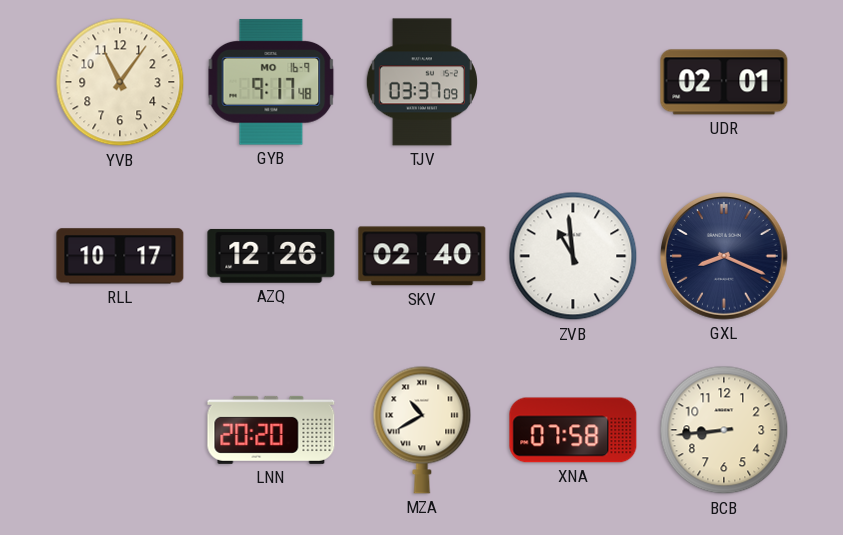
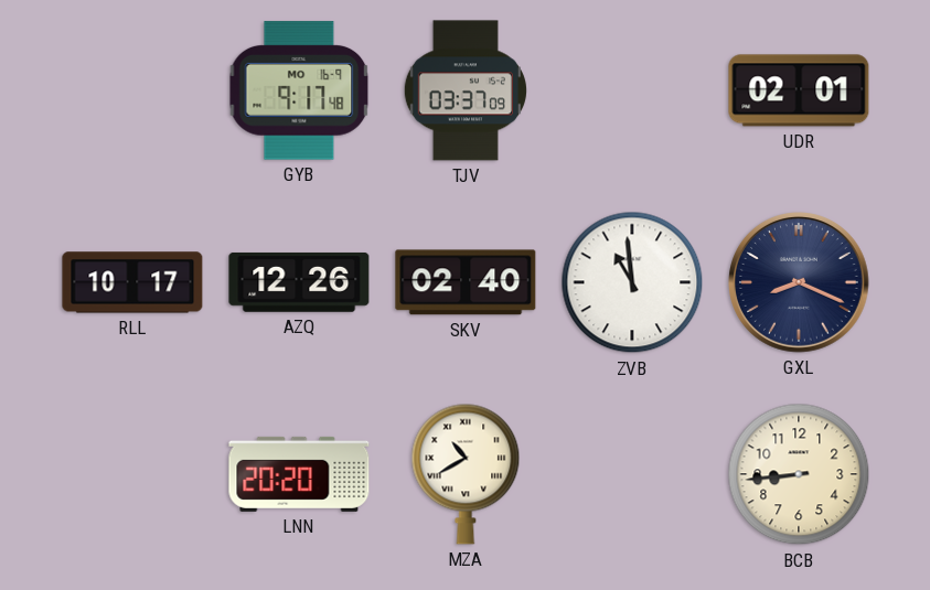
YVB: 11:06 -> none
XNA: 07:58 -> none
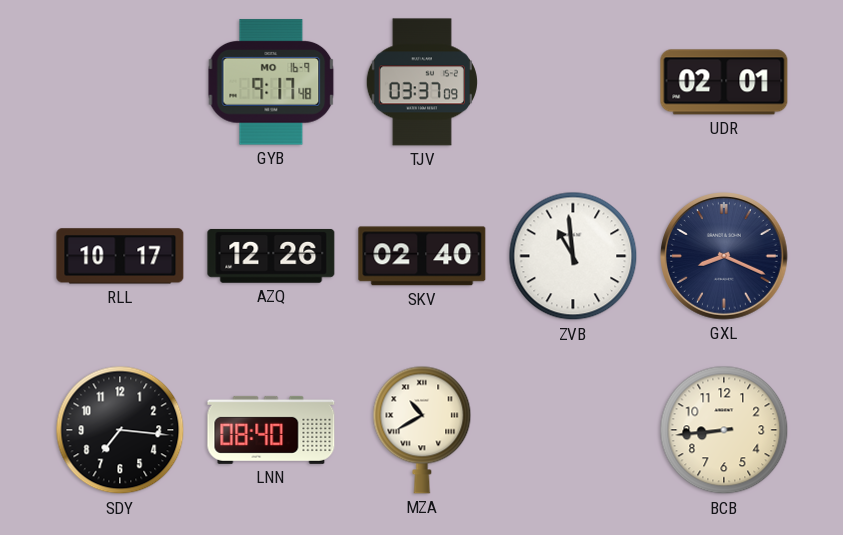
SDY: none -> 7:16
LNN: 20:20 -> 08:40
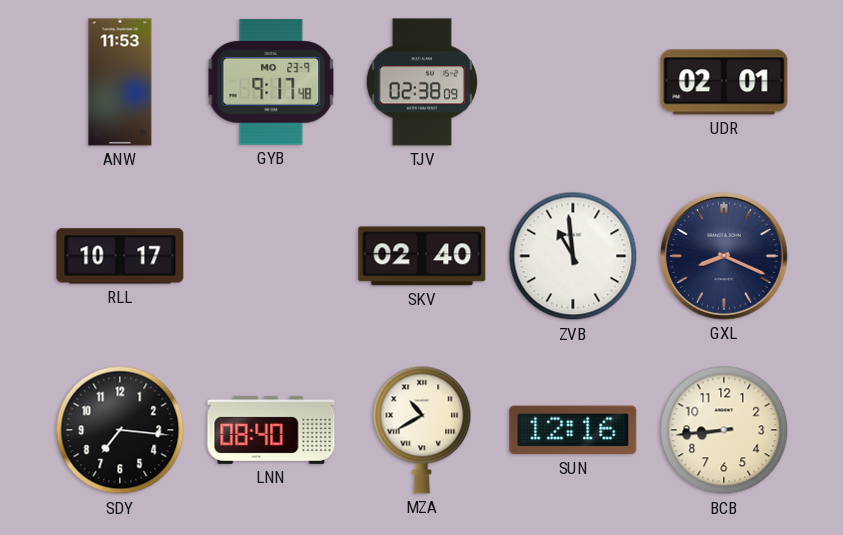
ANW: none -> 11:53
GYB date: MO 16-9 -> MO 23-9
TJV: 03:37 -> 02:38
AZQ: 12:26 -> none
SUN: none -> 12:16
